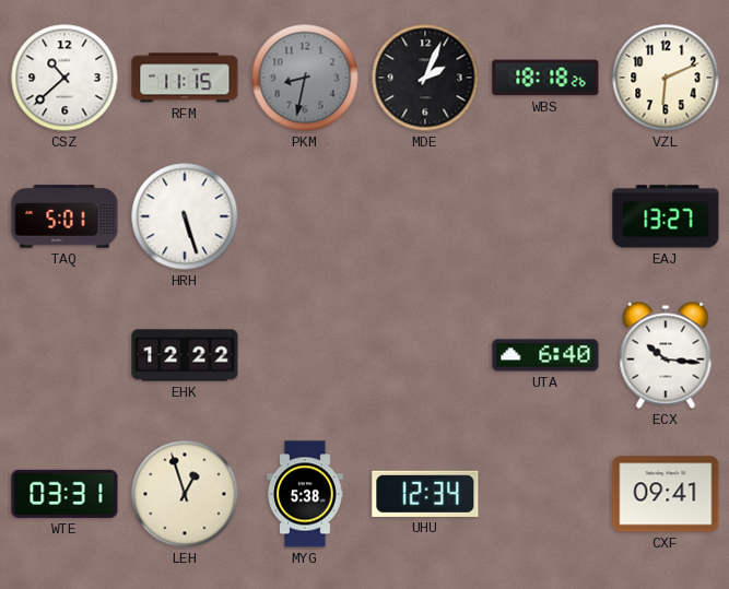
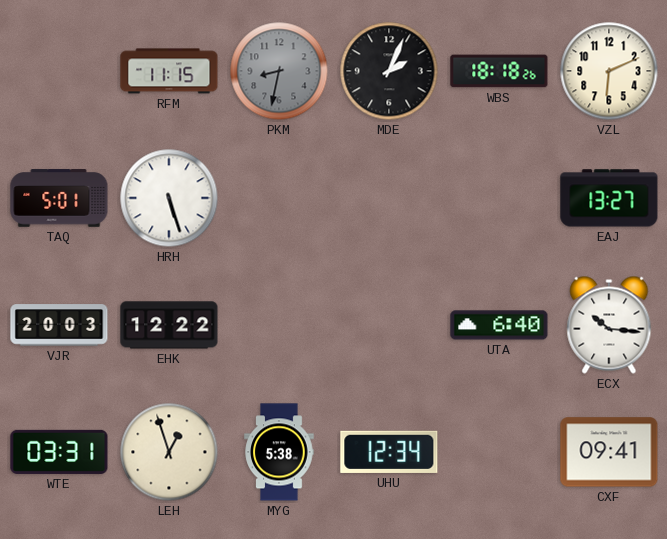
CSZ: 10:38 -> none
VJR: none -> 20:03
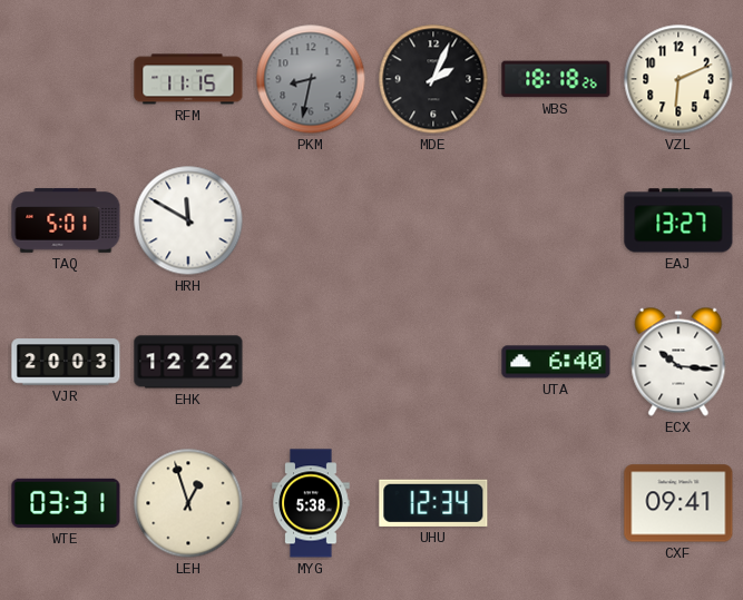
HRH: 5:27 -> 11:50
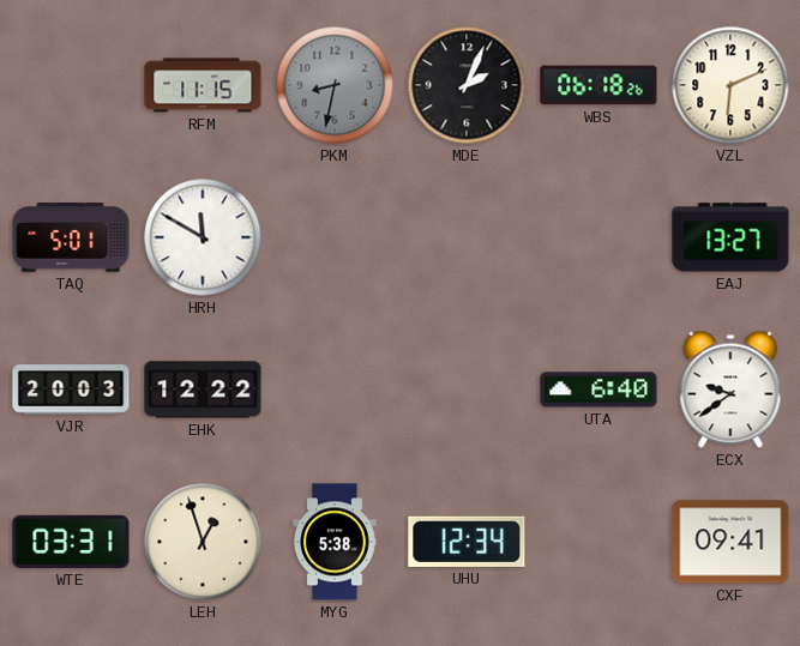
WBS: 18:18 -> 06:18
ECX: 10:16 -> 9:39
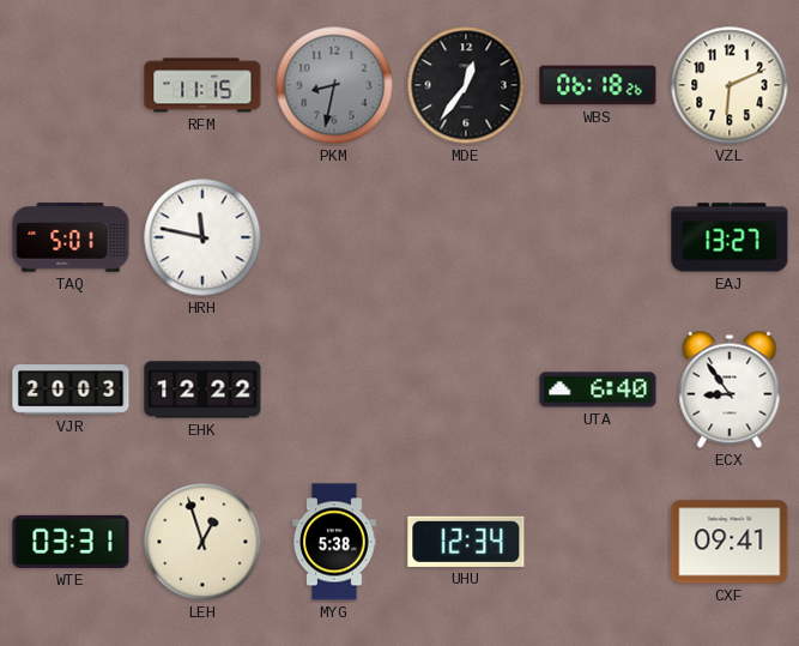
MDE: 2:04 -> 12:36
HRH: 11:50 -> 11:47
ECX: 9:39 -> 8:54
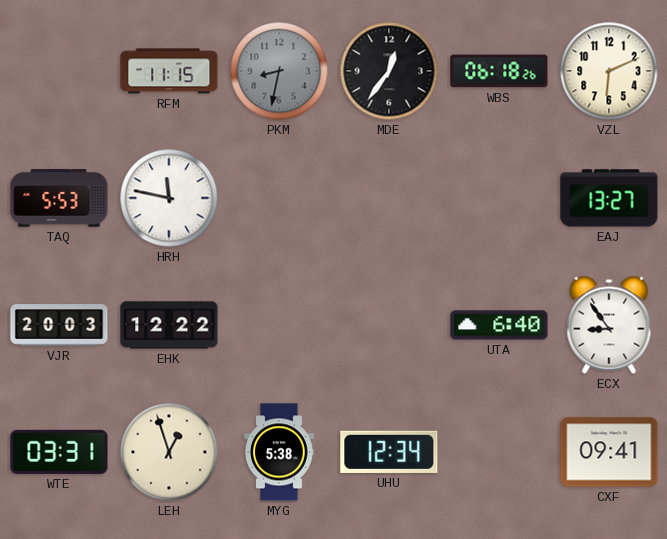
TAQ: 5:01 -> 5:53
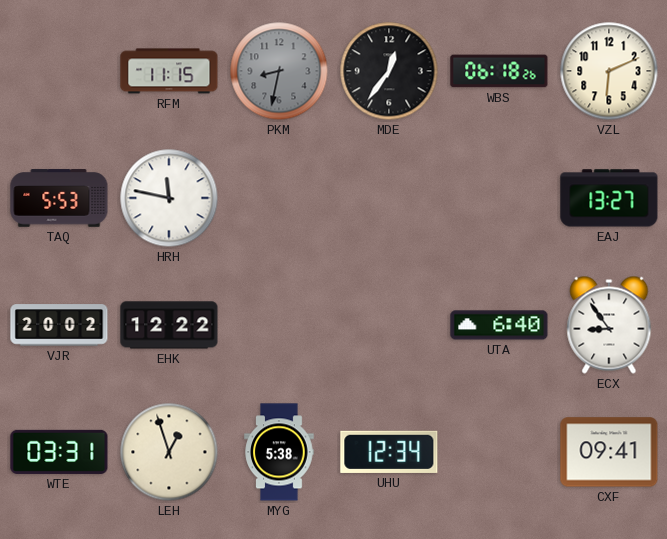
VJR: 20:03 -> 20:02
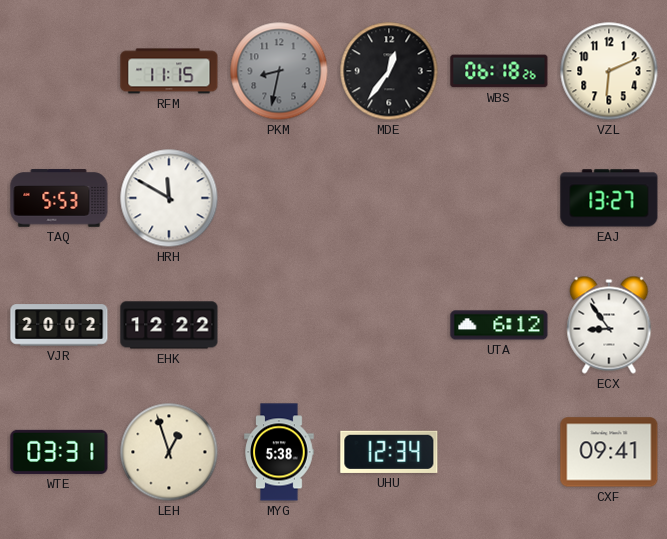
HRH: 11:47 -> 11:50
UTA: 6:40 -> 6:12
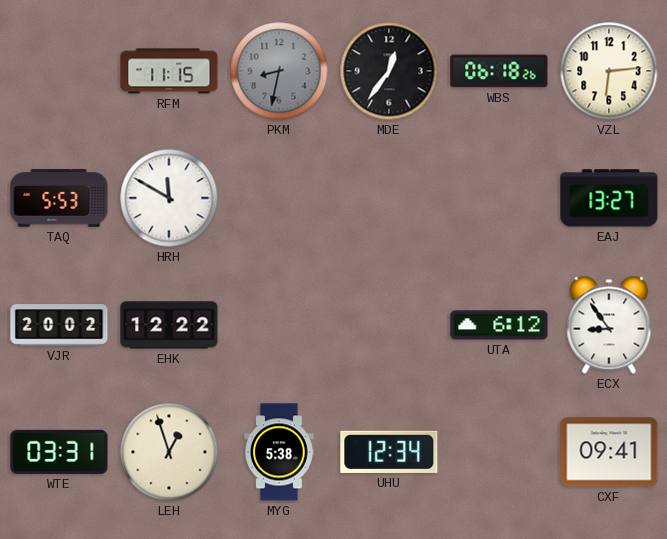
VZL: 6:11 -> 6:14
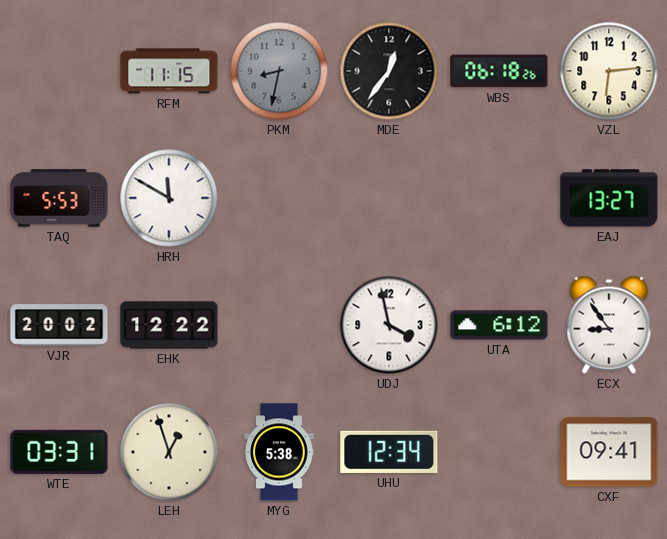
UDJ: none -> 3:58
